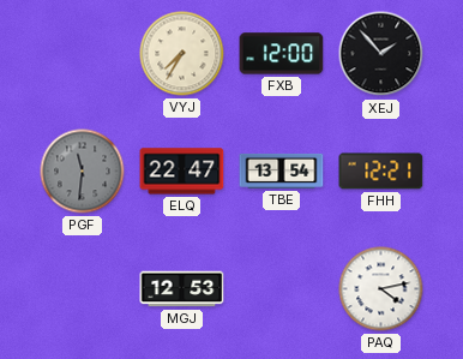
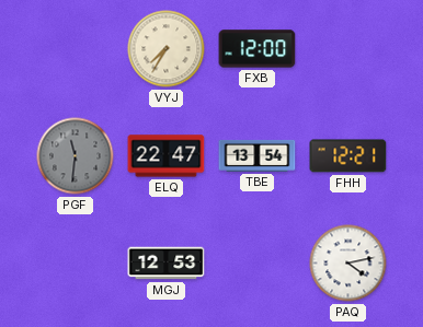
XEJ: 1:53 -> none
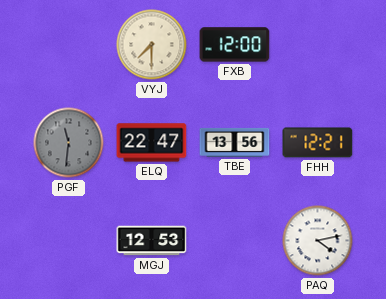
VYJ: 7:35 -> 7:30
TBE: 13:54 -> 13:56
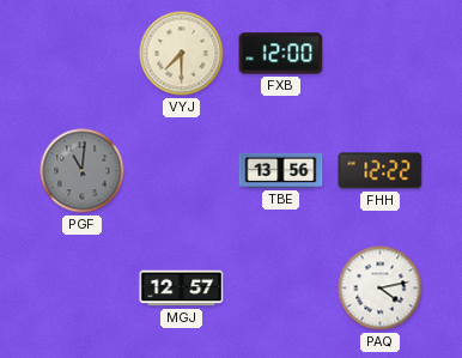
PGF: 11:31 -> 11:01
ELQ: 22:47 -> none
FHH: 12:21 -> 12:22
MGJ: 12:53 -> 12:57
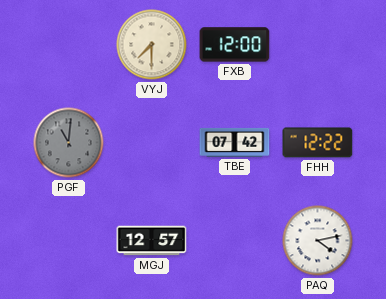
TBE: 13:56 -> 07:42
